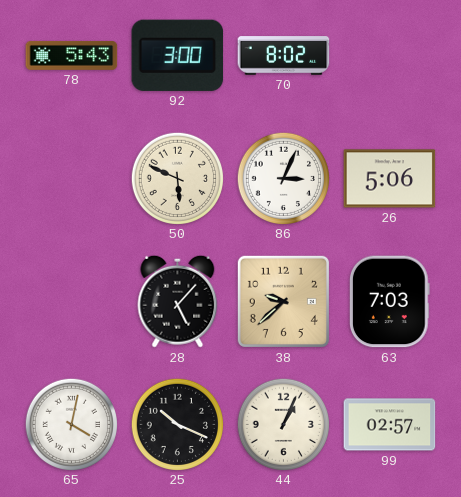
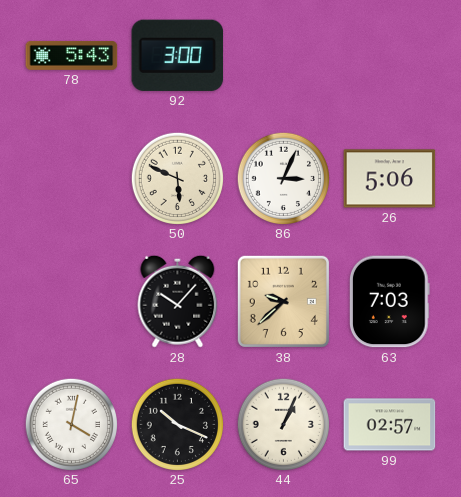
70: 8:02 -> none
28: 5:07 -> 10:07
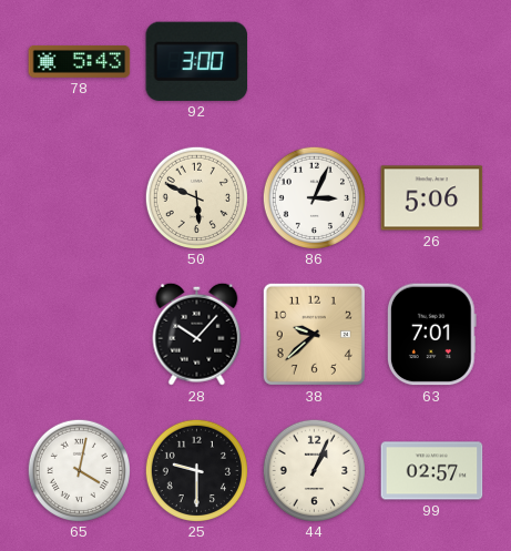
63: 7:03 -> 7:01
25: 10:19 -> 9:30
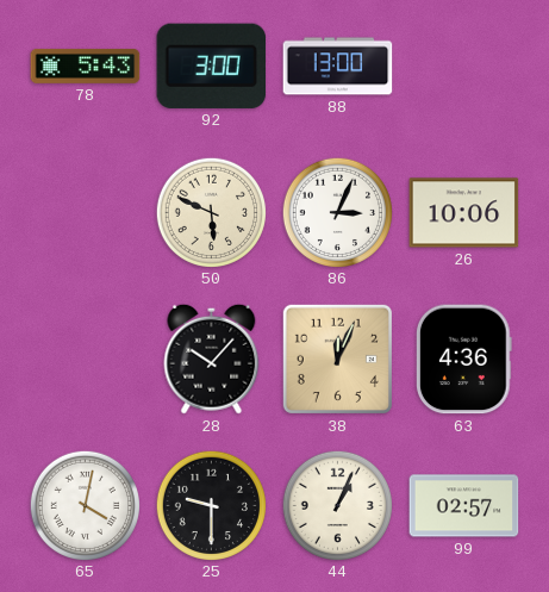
88: none -> 13:00
26: 5:06 -> 10:06
38: 9:38 -> 12:04
63: 7:01 -> 4:36
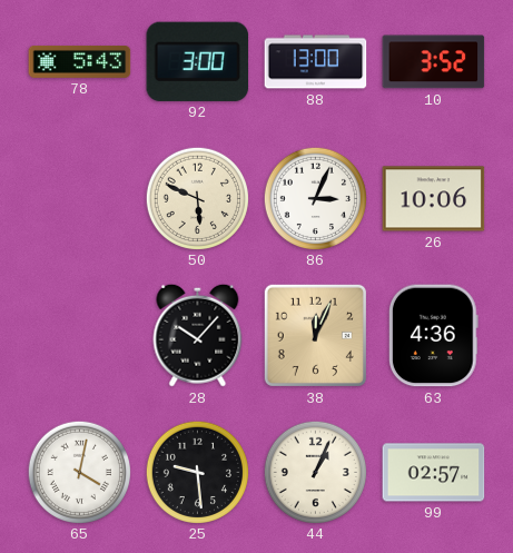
10: none -> 3:52
25: 9:30 -> 9:29
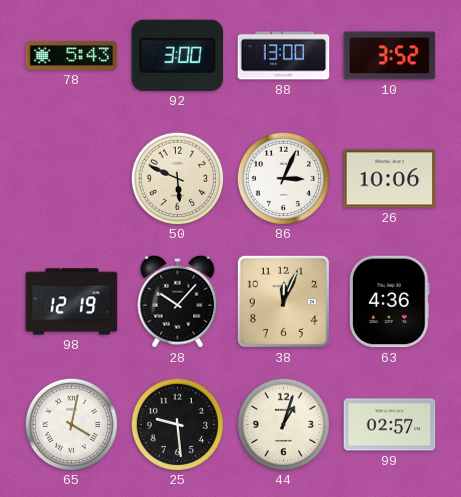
98: none -> 12:19
44: 1:04 -> 1:03
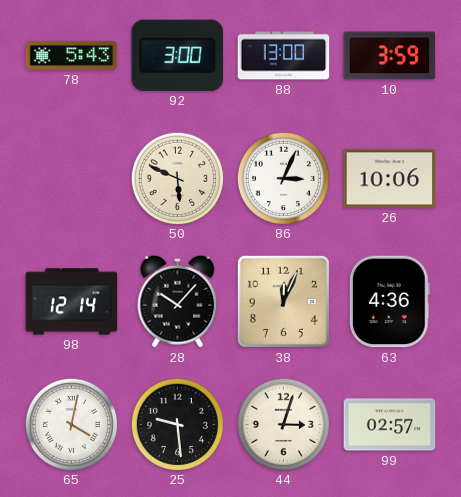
10: 3:52 -> 3:59
98: 12:19 -> 12:14
44: 1:03 -> 3:03
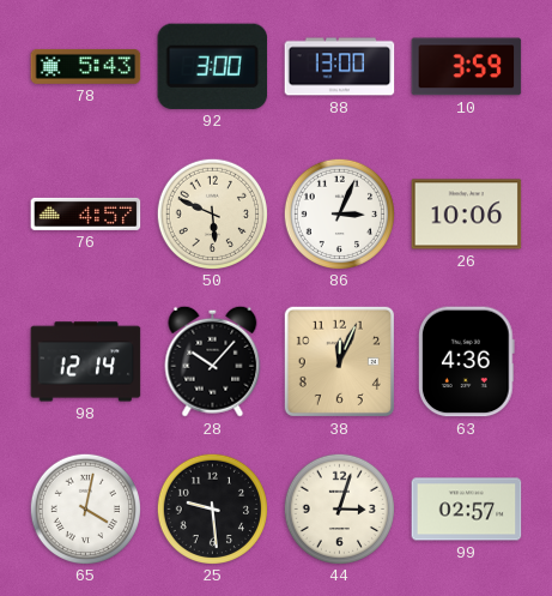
76: none -> 4:57
